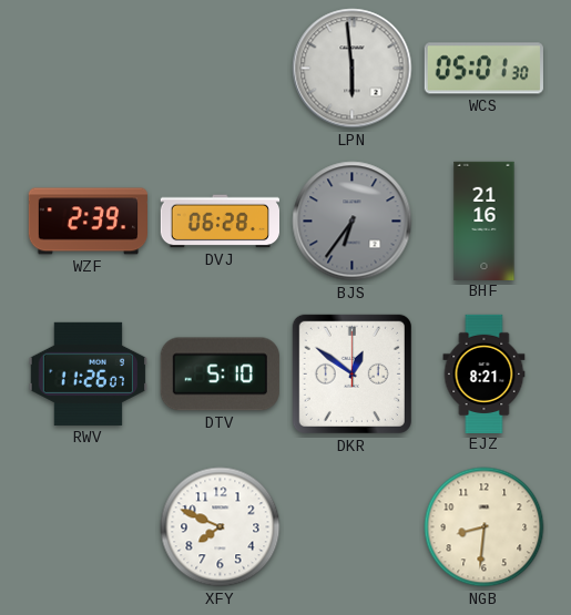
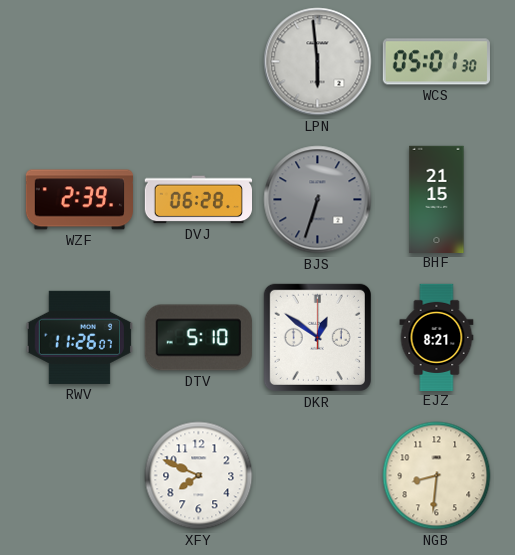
BJS: 6:36 -> 6:33
BHF: 21:16 -> 21:15
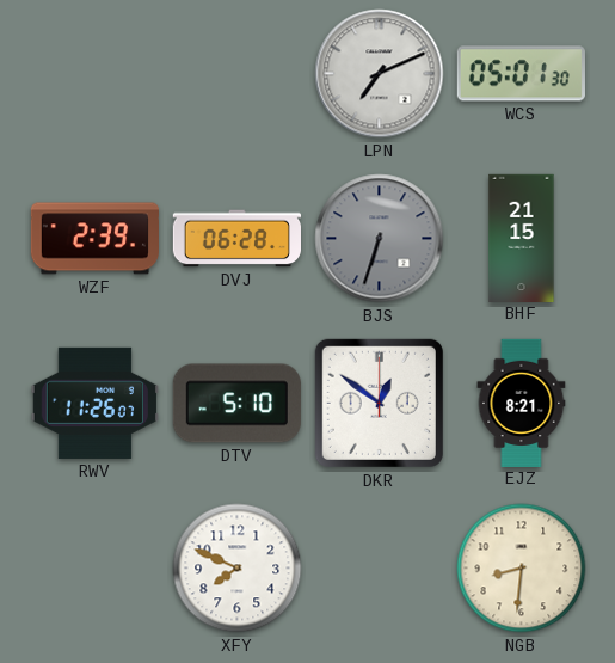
LPN: 5:59 -> 7:11
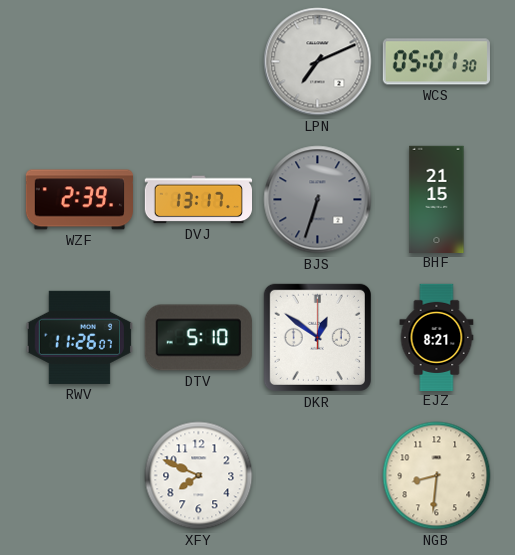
DVJ: 06:28 -> 13:17
